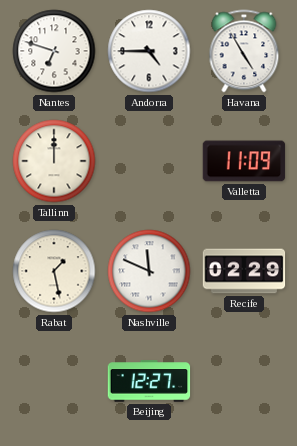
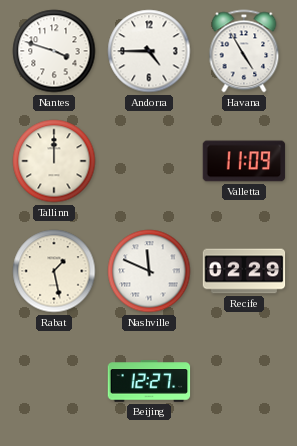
Nantes: 6:48 -> 3:48
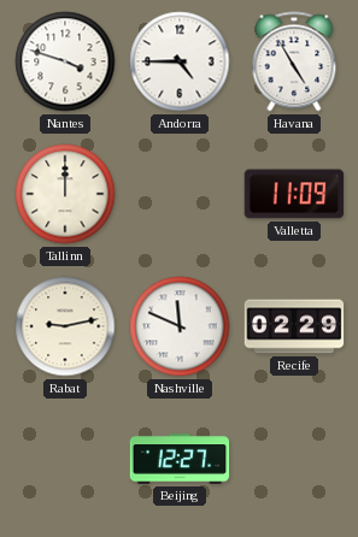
Rabat: 1:28 -> 9:13
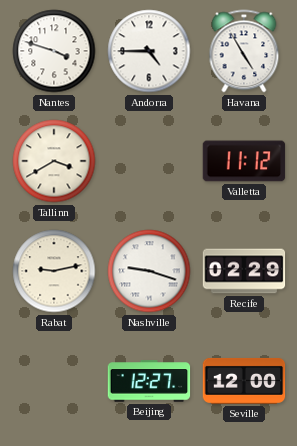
Tallinn: 12:00 -> 3:40
Valletta: 11:09 -> 11:12
Nashville: 11:49 -> 9:18
Seville: none -> 12:00
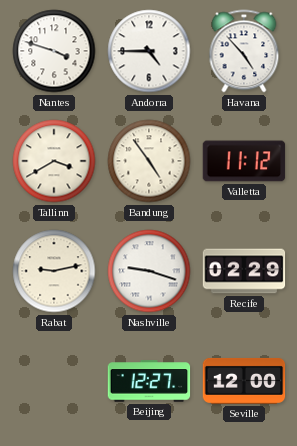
Havana: 4:55 -> 4:53
Bandung: none -> 4:54
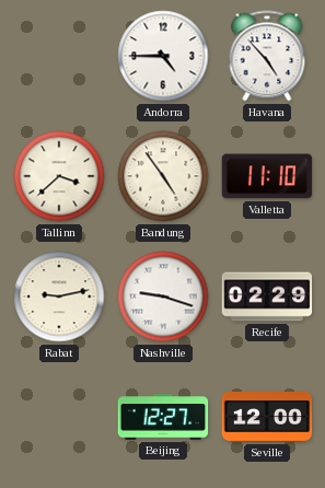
Nantes: 3:48 -> none
Tallinn: 3:40 -> 3:38
Valletta: 11:12 -> 11:10
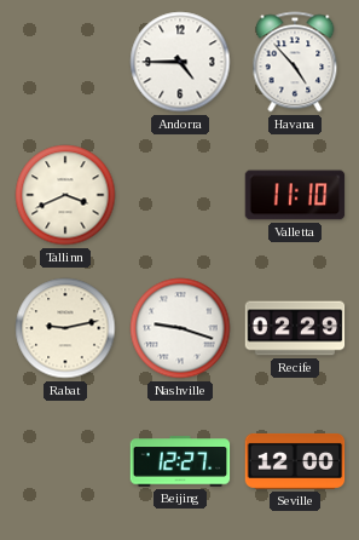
Tallinn: 3:38 -> 3:41
Bandung: 4:54 -> none
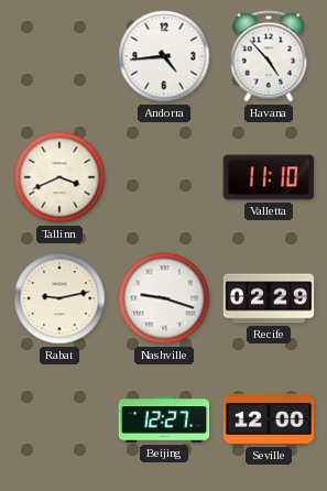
Andorra: 4:45 -> 4:44
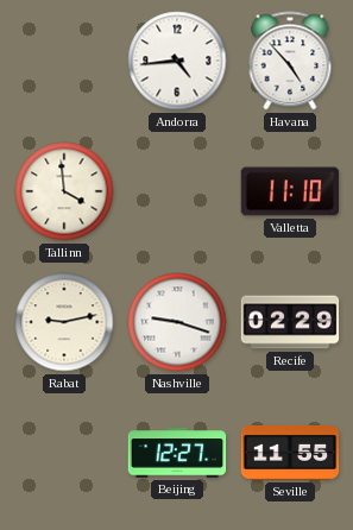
Tallinn: 3:41 -> 3:59
Seville: 12:00 -> 11:55
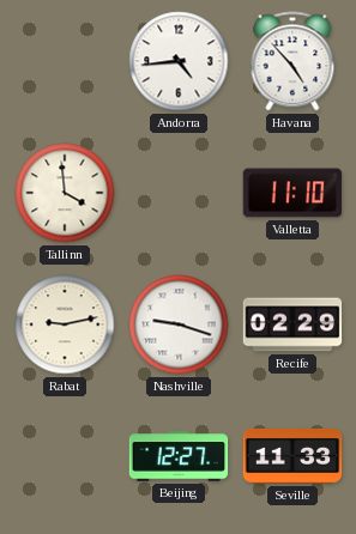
Seville: 11:55 -> 11:33
